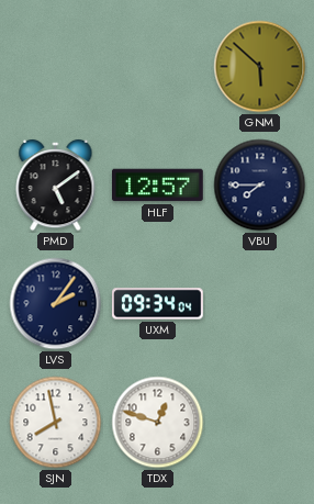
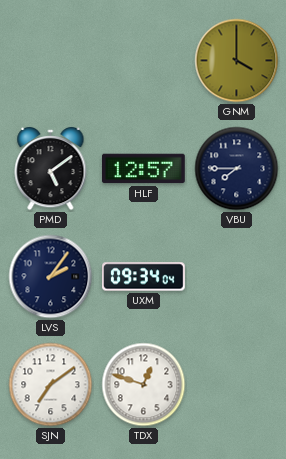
GNM: 5:52 -> 4:00
SJN: 7:58 -> 7:09
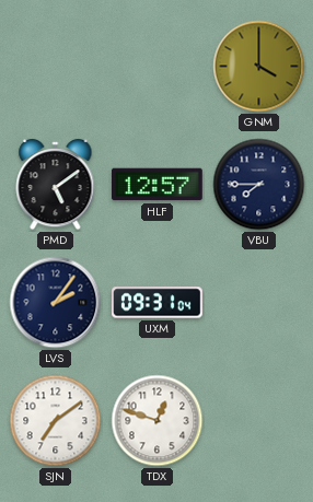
UXM: 09:34 -> 09:31
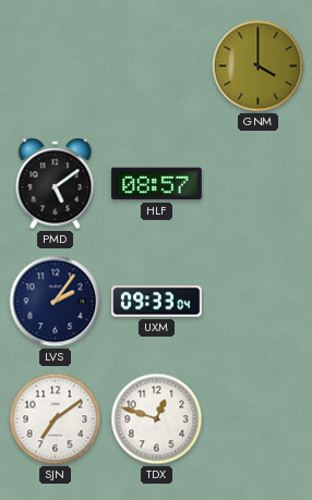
HLF: 12:57 -> 08:57
VBU: 7:45 -> none
UXM: 09:31 -> 09:33
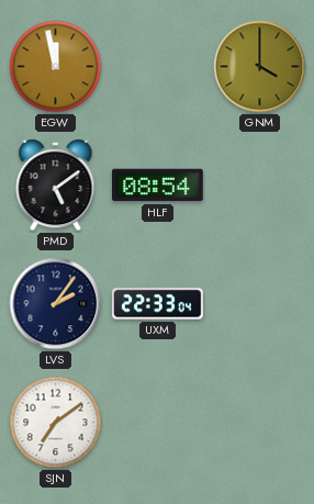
EGW: none -> 11:58
HLF: 08:57 -> 08:54
UXM: 09:33 -> 22:33
TDX: 12:48 -> none
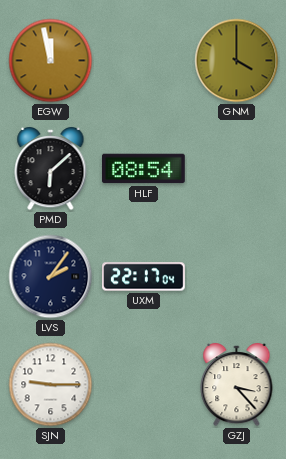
PMD: 5:09 -> 6:08
UXM: 22:33 -> 22:17
SJN: 7:09 -> 9:15
GZJ: none -> 3:23
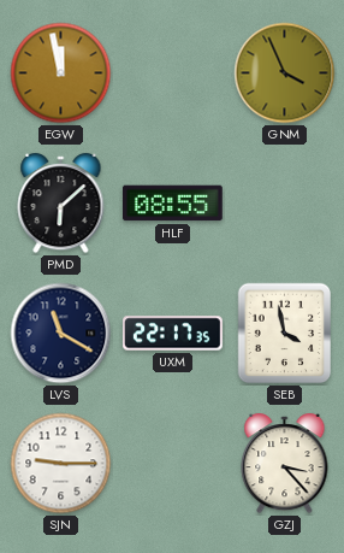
GNM: 4:00 -> 3:56
HLF: 08:54 -> 08:55
LVS: 2:06 -> 11:20
UXM: 22:17:04 -> 22:17:35
SEB: none -> 3:58
